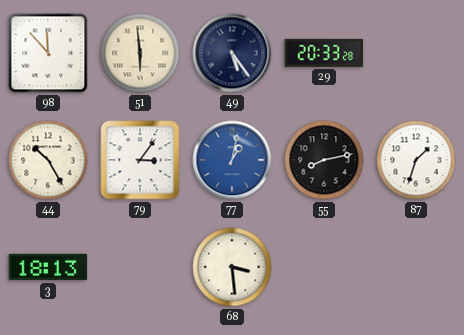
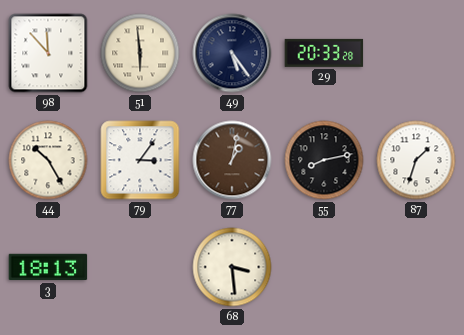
77 dial: blue -> brown
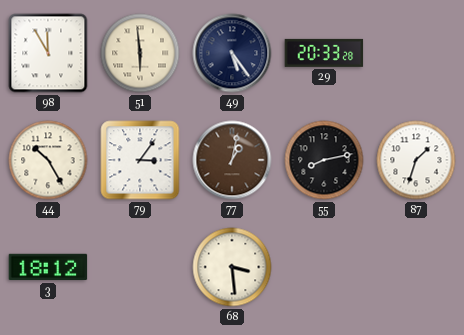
98: 11:53 -> 11:55
3: 18:13 -> 18:12
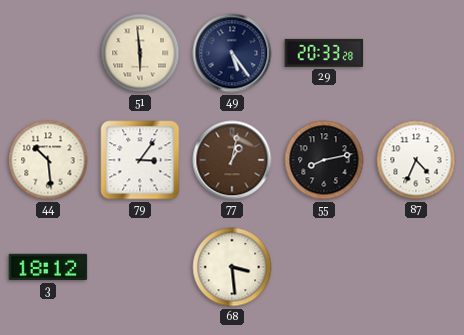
98: 11:55 -> none
44: 10:25 -> 10:29
87: 1:33 -> 4:34
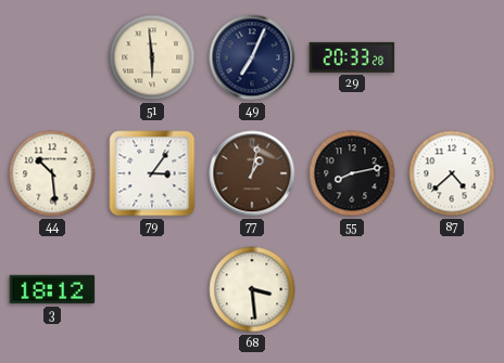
49: 5:24 -> 7:04
87: 4:34 -> 4:38
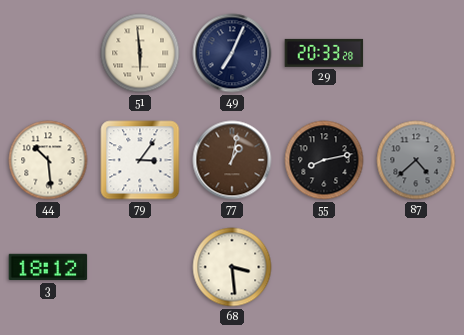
87 dial: white -> grey
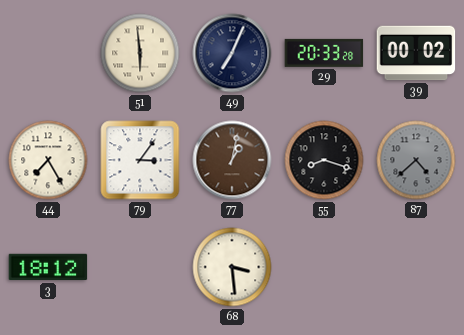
39: none -> 00:02
44: 10:29 -> 7:25
55: 8:13 -> 8:18
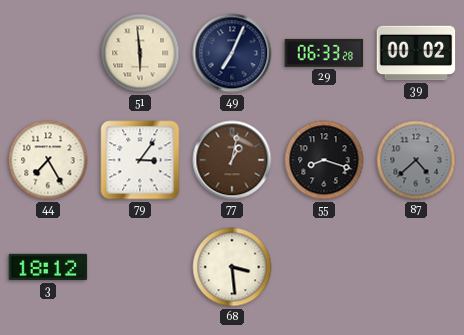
29: 20:33 -> 06:33
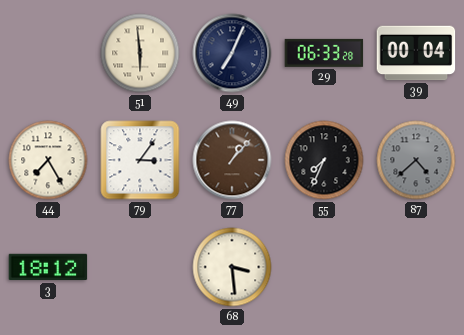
39: 00:02 -> 00:04
77: 1:02 -> 1:07
55: 8:18 -> 7:34
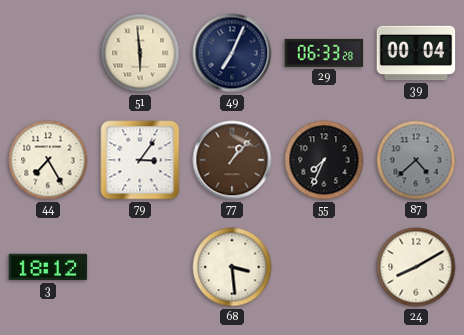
24: none -> 8:10
